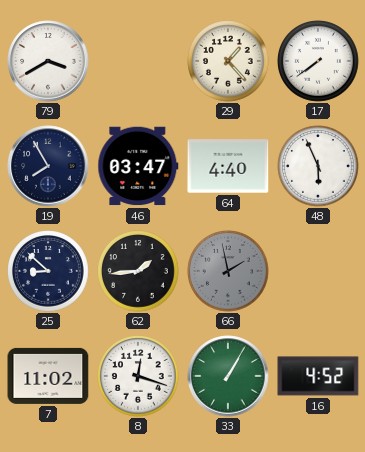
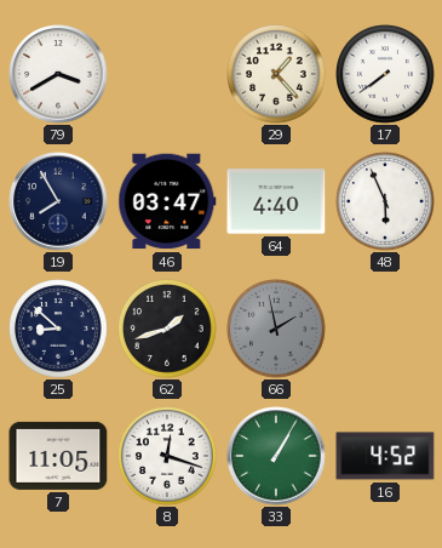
62: 1:44 -> 1:42
7: 11:02 -> 11:05
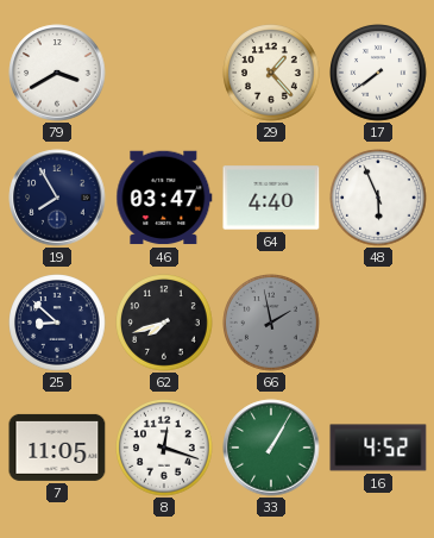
62: 1:42 -> 7:42
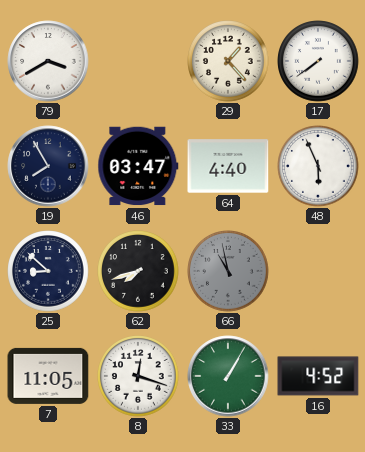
66: 1:58 -> 10:58
